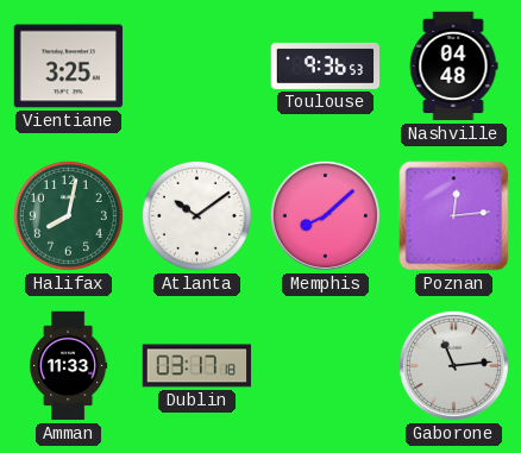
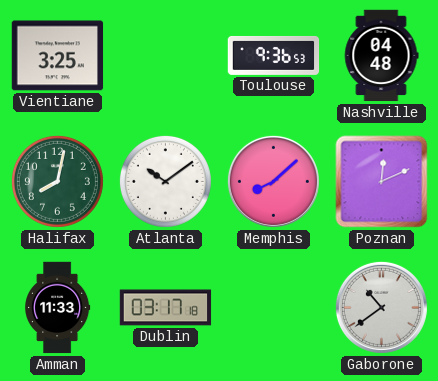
Poznan: 12:14 -> 12:11
Gaborone: 11:14 -> 10:39
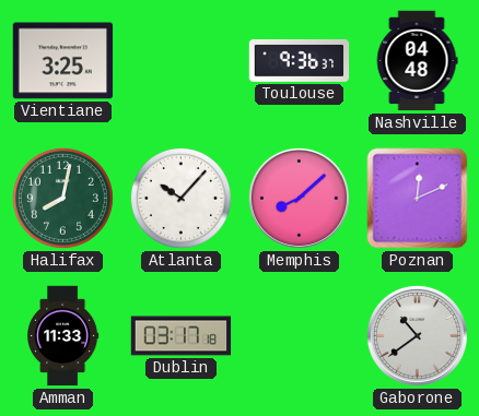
Toulouse: 9:36:53 -> 9:36:37
Atlanta: 10:09 -> 10:07
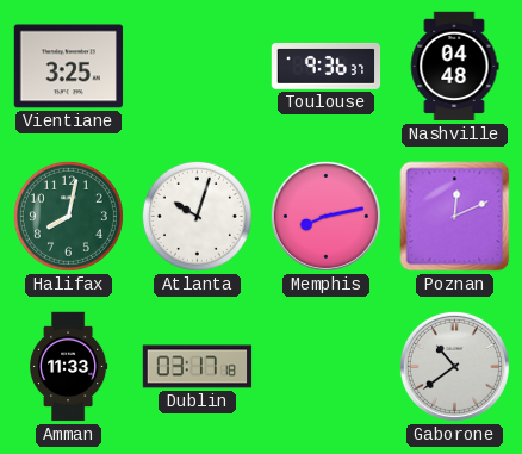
Atlanta: 10:07 -> 10:03
Memphis: 8:08 -> 8:13
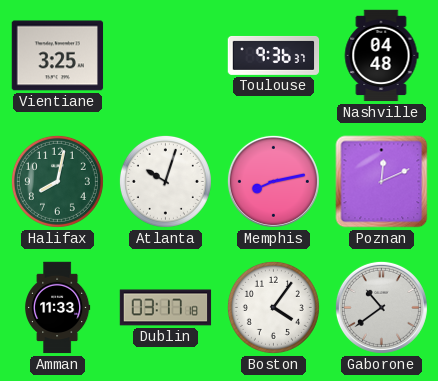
Boston: none -> 4:06
